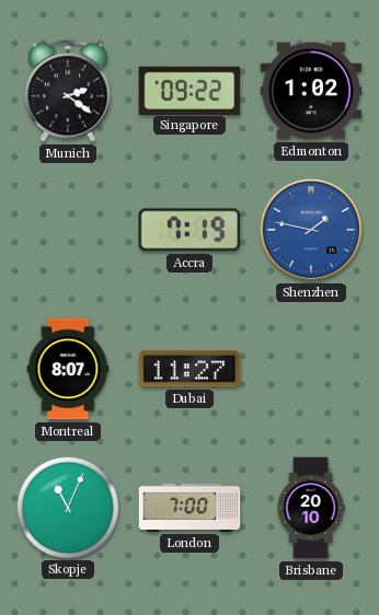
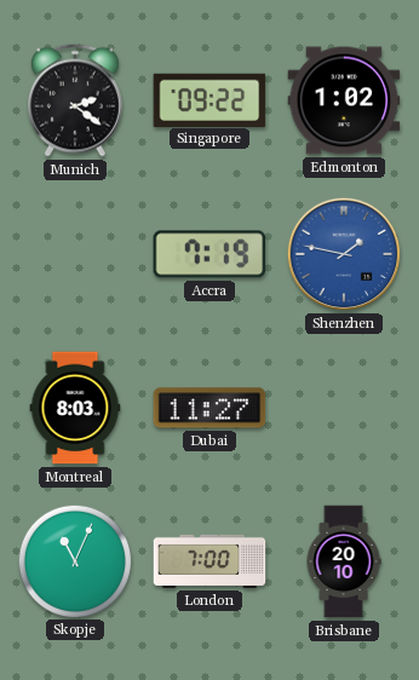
Montreal: 8:07 -> 8:03
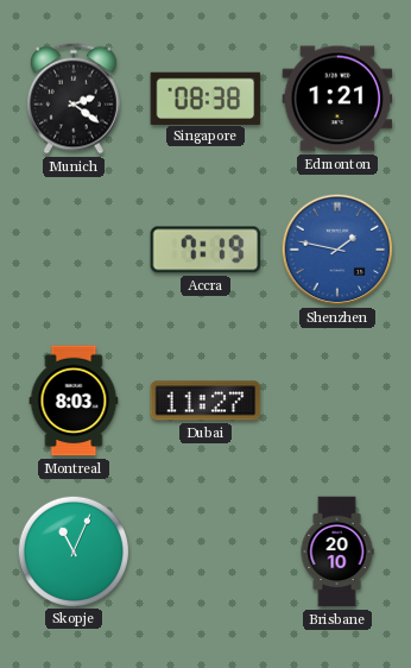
Singapore: 09:22 -> 08:38
Edmonton: 1:02 -> 1:21
London: 7:00 -> none
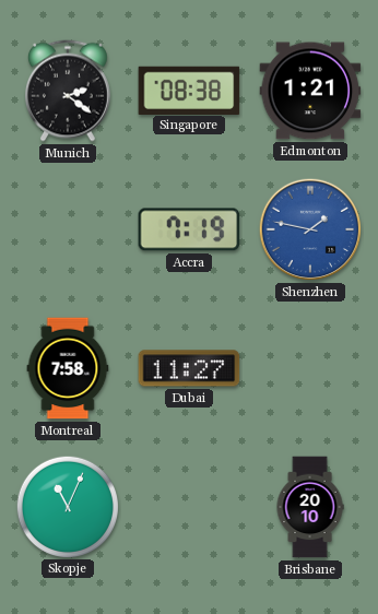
Montreal: 8:03 -> 7:58
